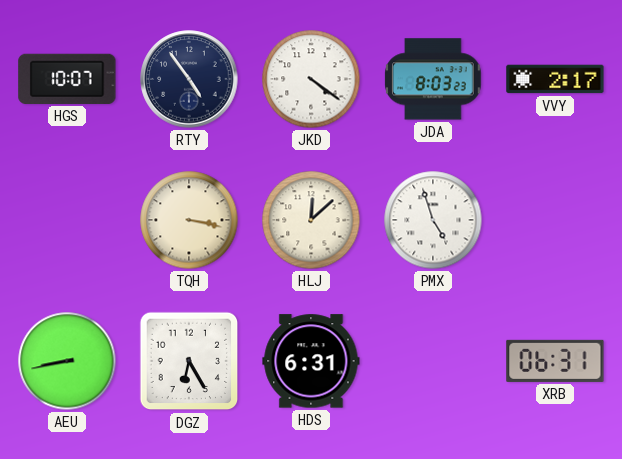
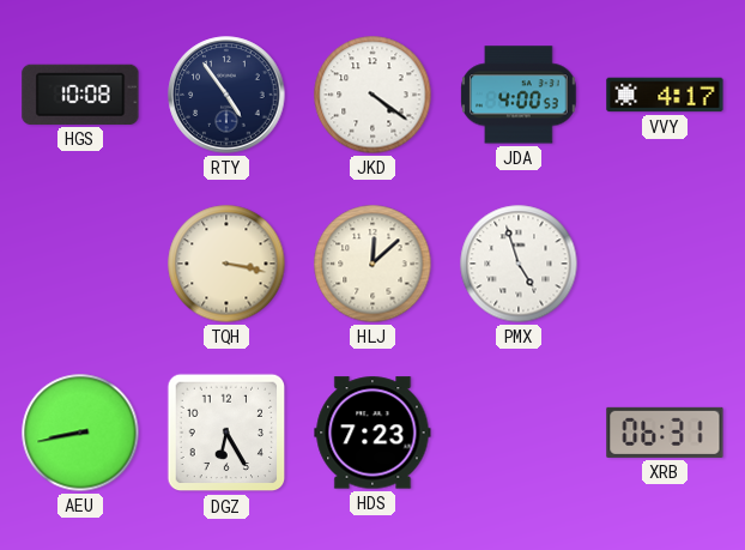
HGS: 10:07 -> 10:08
JDA: 8:03 -> 4:00
VVY: 2:17 -> 4:17
HDS: 6:31 -> 7:23
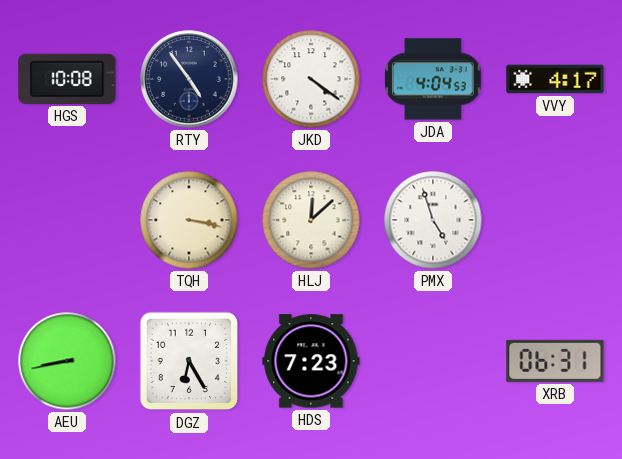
JDA: 4:00 -> 4:04
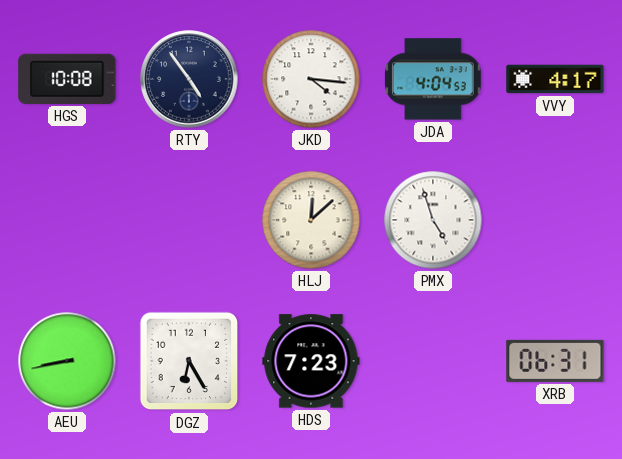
JKD: 4:21 -> 4:16
TQH: 3:17 -> none
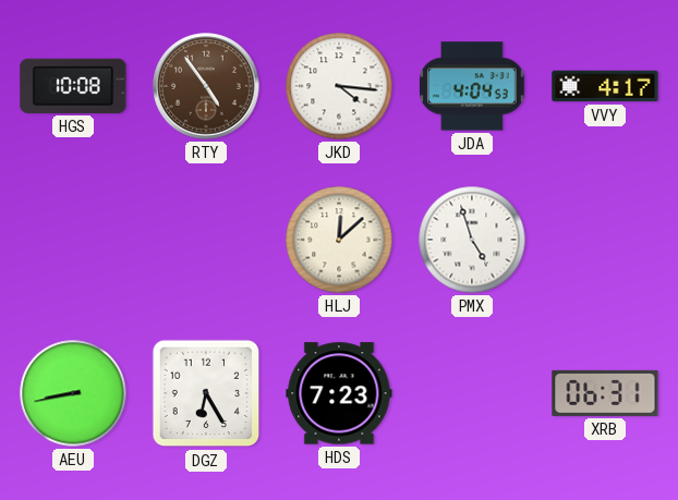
RTY dial: navy -> brown
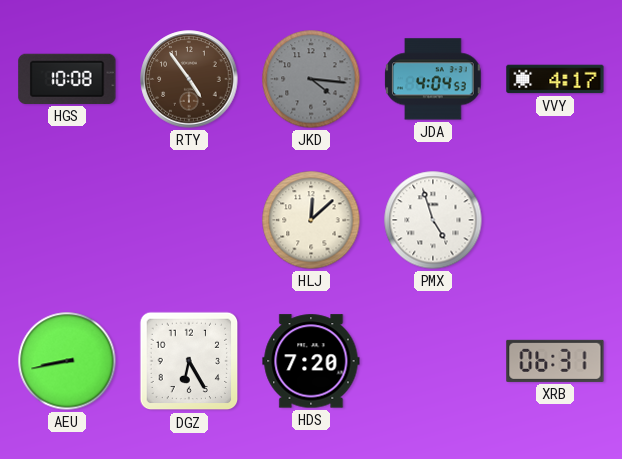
JKD dial: white -> grey
HDS: 7:23 -> 7:20
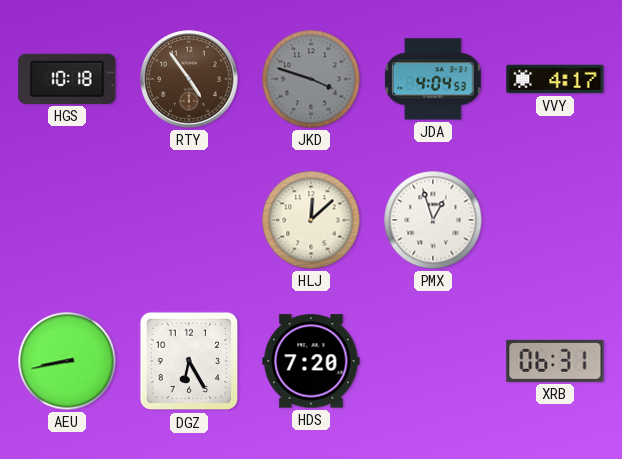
HGS: 10:08 -> 10:18
JKD: 4:16 -> 3:48
PMX: 4:57 -> 12:57
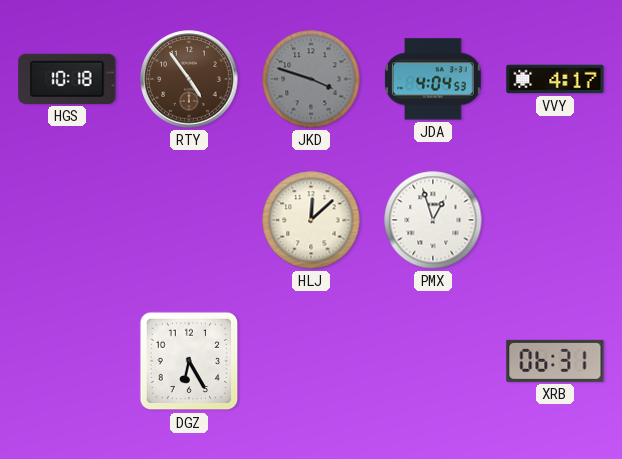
AEU: 8:43 -> none
HDS: 7:20 -> none
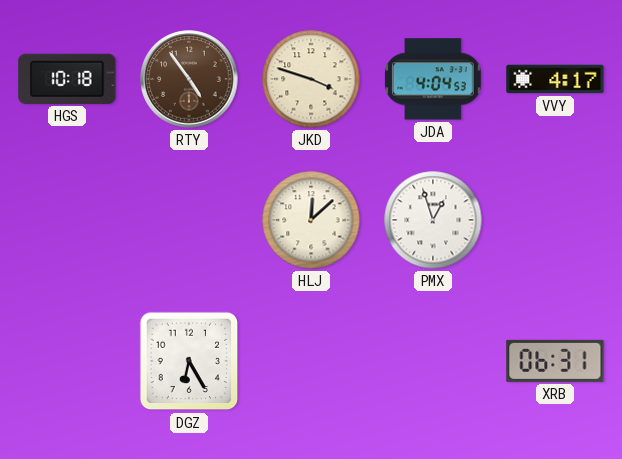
JKD dial: grey -> cream
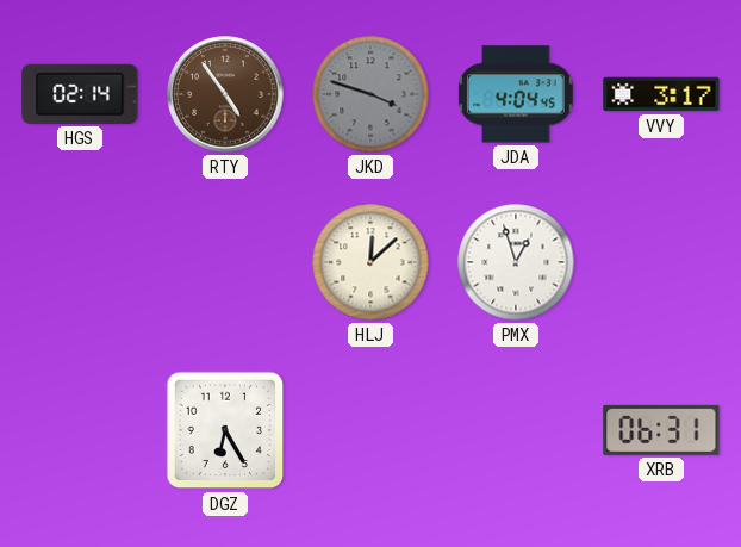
HGS: 10:18 -> 02:14
JKD dial: cream -> grey
JDA: 4:04:53 -> 4:04:45
VVY: 4:17 -> 3:17
